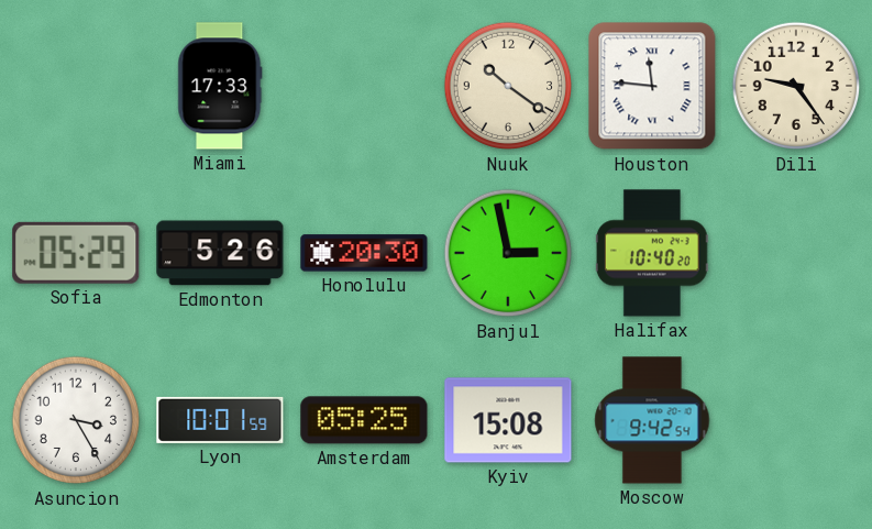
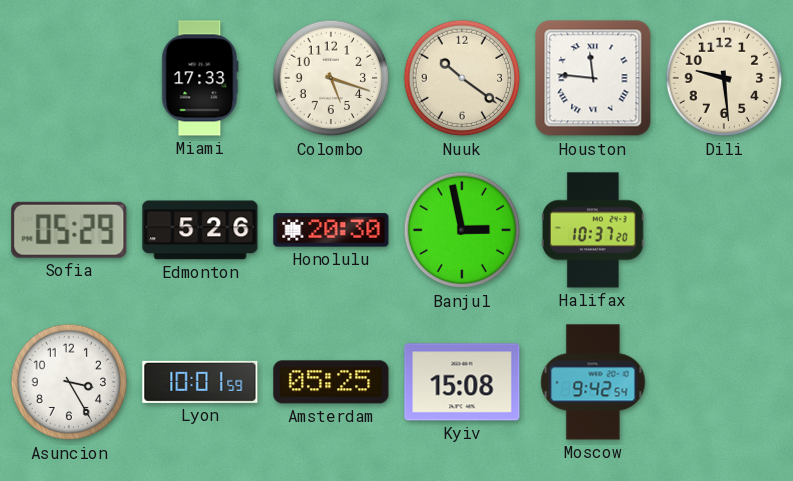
Colombo: none -> 5:18
Dili: 9:24 -> 9:29
Halifax: 10:40 -> 10:37
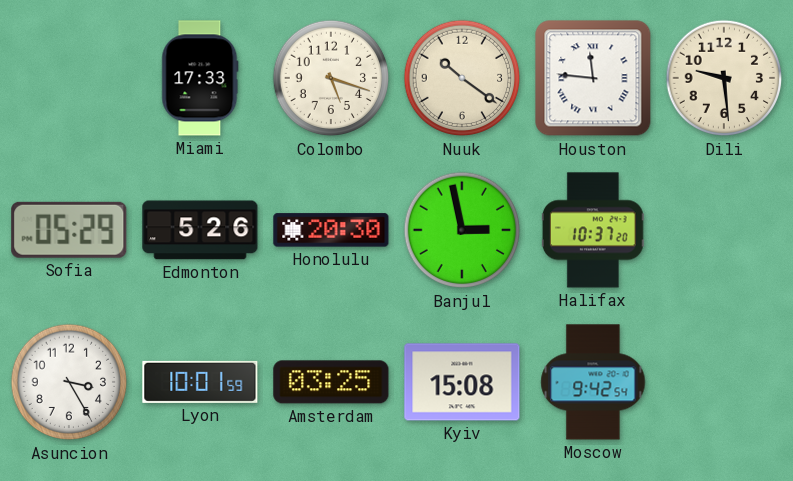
Amsterdam: 05:25 -> 03:25
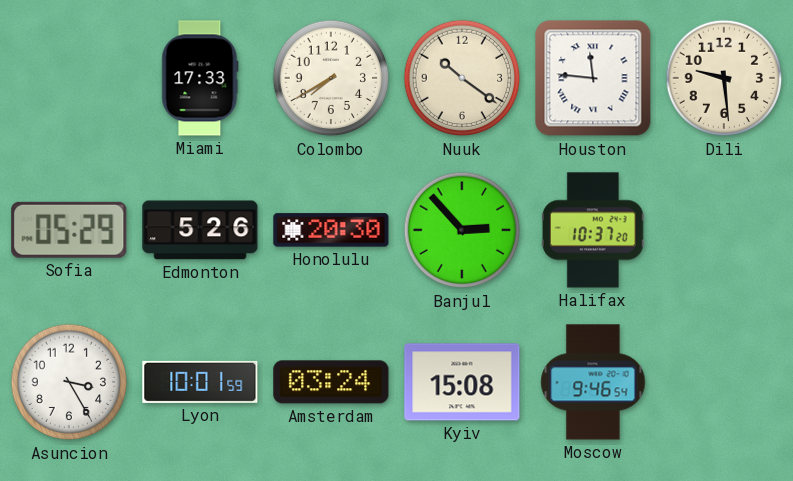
Colombo: 5:18 -> 7:40
Banjul: 2:58 -> 2:53
Amsterdam: 03:25 -> 03:24
Moscow: 9:42 -> 9:46
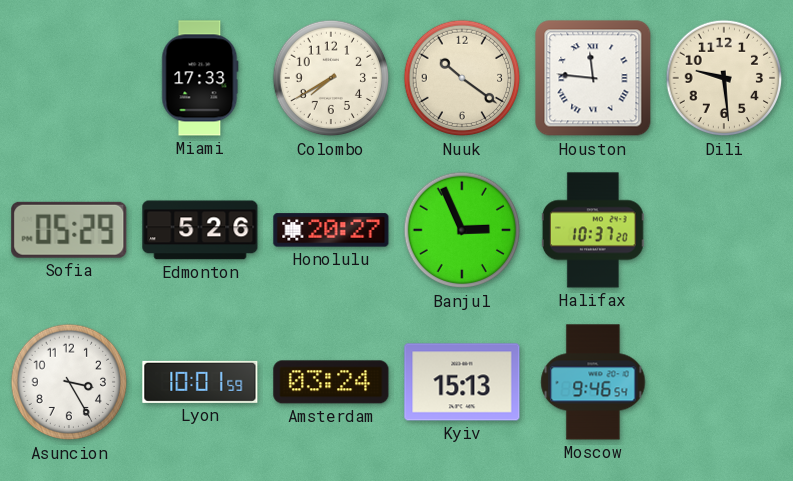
Honolulu: 20:30 -> 20:27
Banjul: 2:53 -> 2:56
Kyiv: 15:08 -> 15:13
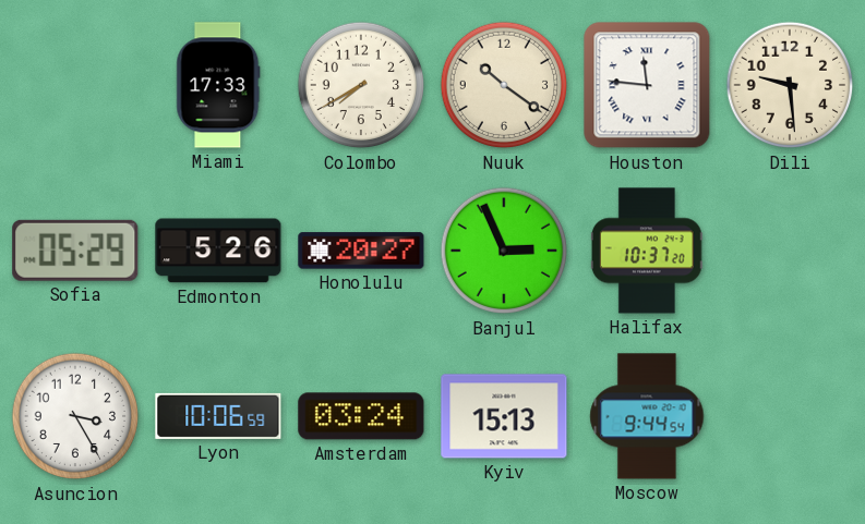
Lyon: 10:01 -> 10:06
Moscow: 9:46 -> 9:44
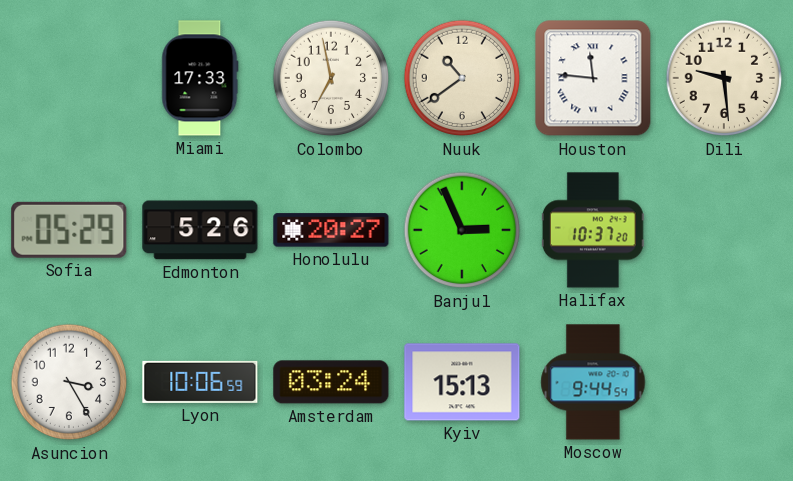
Colombo: 7:40 -> 6:58
Nuuk: 10:21 -> 10:39
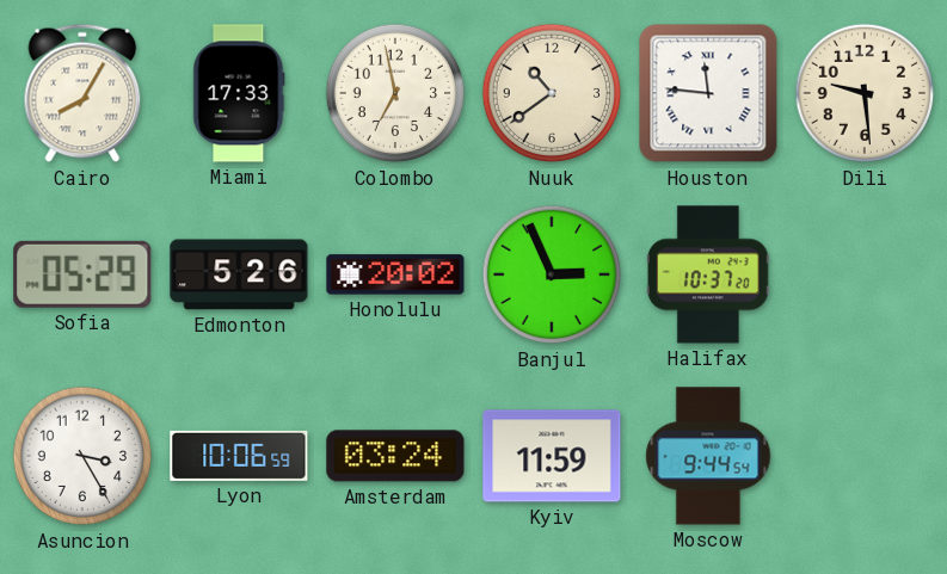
Cairo: none -> 8:05
Honolulu: 20:27 -> 20:02
Kyiv: 15:13 -> 11:59
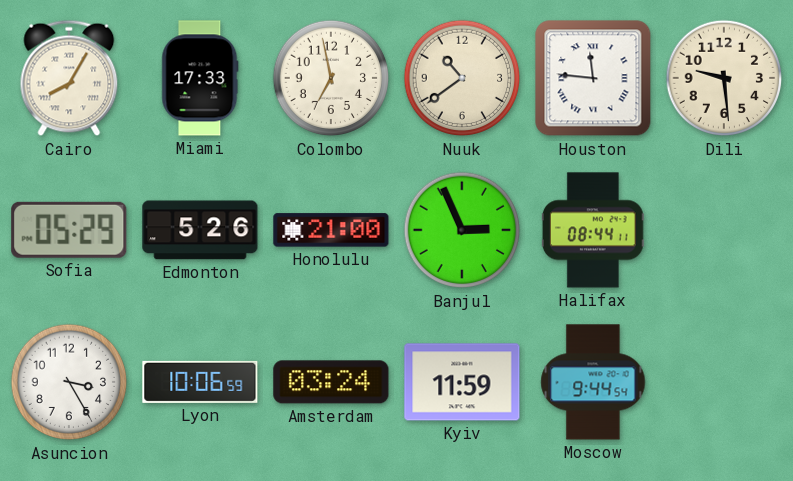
Honolulu: 20:02 -> 21:00
Halifax: 10:37 -> 08:44
